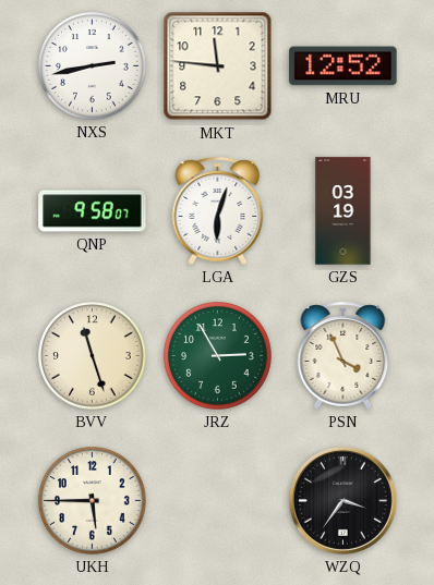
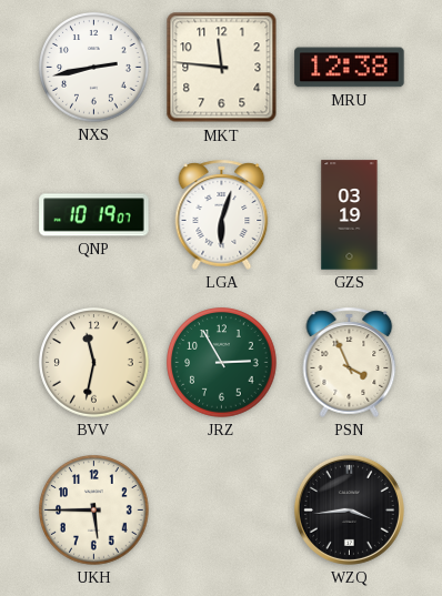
MRU: 12:52 -> 12:38
QNP: 9:58 -> 10:19
BVV: 11:27 -> 11:32
WZQ: 3:36 -> 3:44
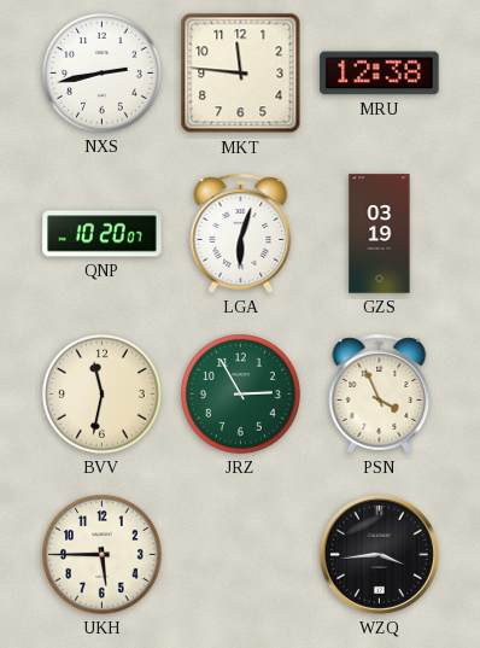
QNP: 10:19 -> 10:20
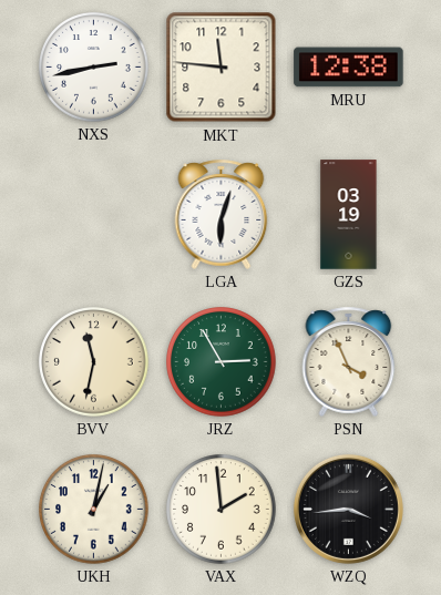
QNP: 10:20 -> none
UKH: 5:45 -> 1:02
VAX: none -> 1:59
